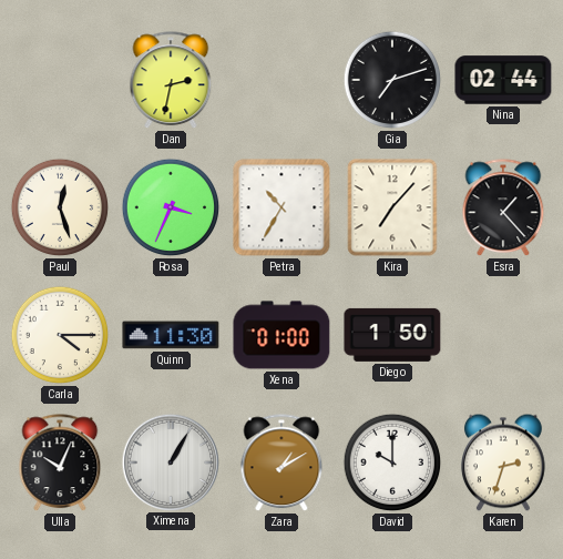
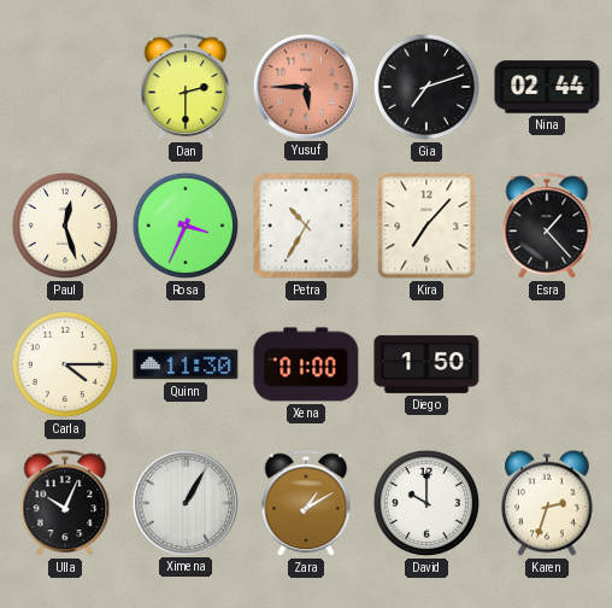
Dan: 2:32 -> 2:30
Yusuf: none -> 5:45
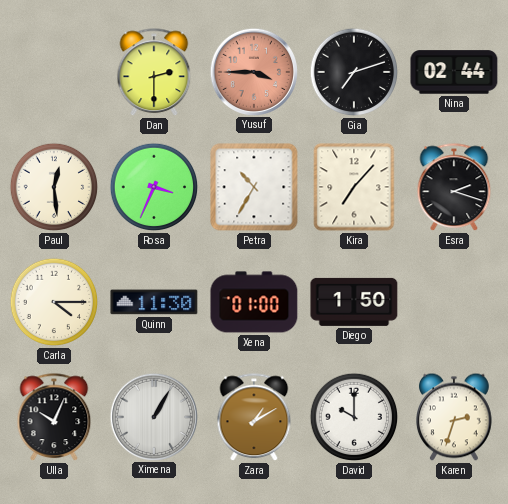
Yusuf: 5:45 -> 3:45
Paul: 12:27 -> 12:29
Esra: 1:23 -> 2:18
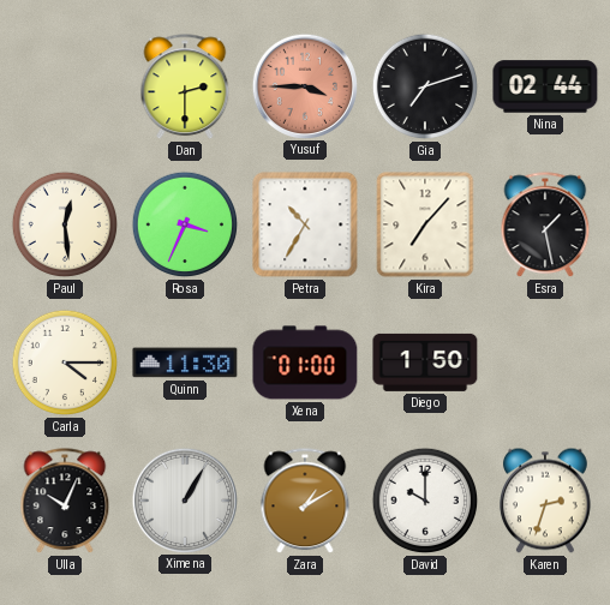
Esra: 2:18 -> 1:28
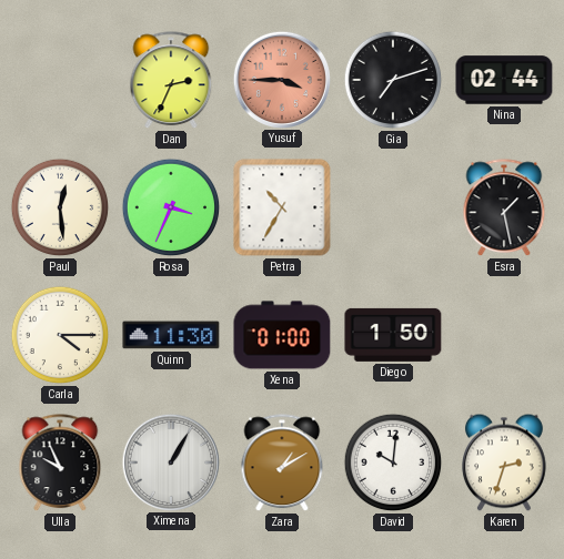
Dan: 2:30 -> 2:34
Kira: 7:07 -> none
Ulla: 10:04 -> 9:56
David: 10:00 -> 10:01
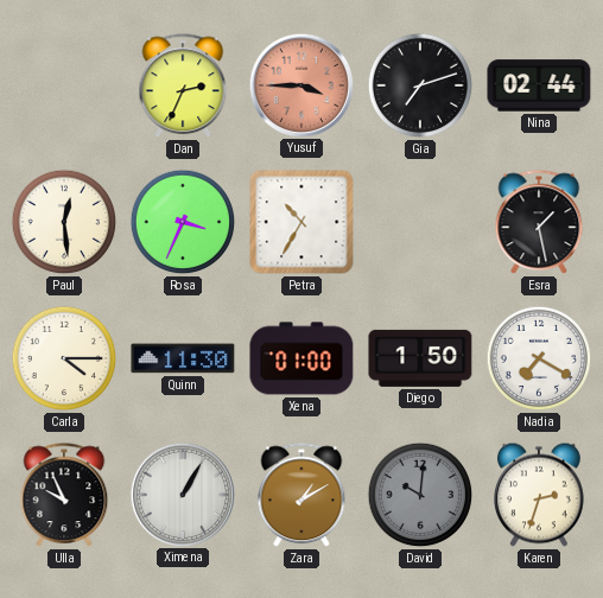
Nadia: none -> 7:20
David dial: white -> grey
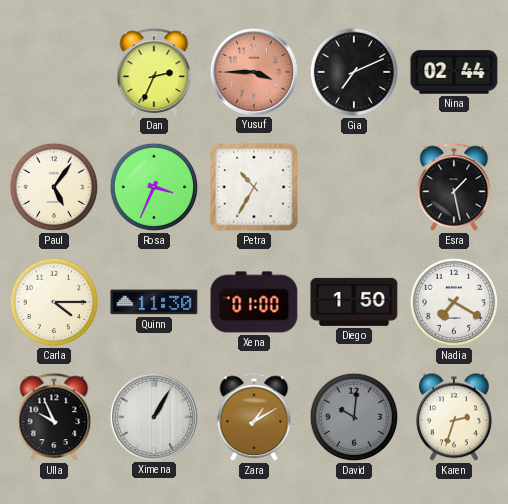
Gia: 7:12 -> 7:11
Paul: 12:29 -> 5:06
